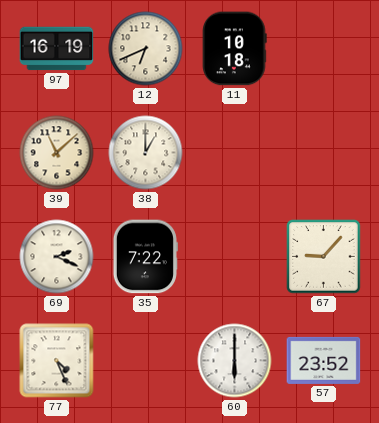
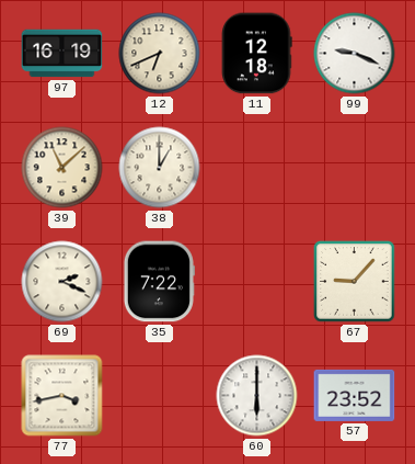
11: 10:18 -> 12:18
99: none -> 9:19
77: 4:26 -> 3:43
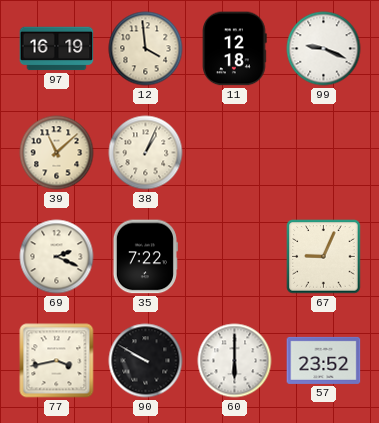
12: 6:41 -> 3:59
38: 1:00 -> 1:04
67: 9:07 -> 9:04
90: none -> 9:50
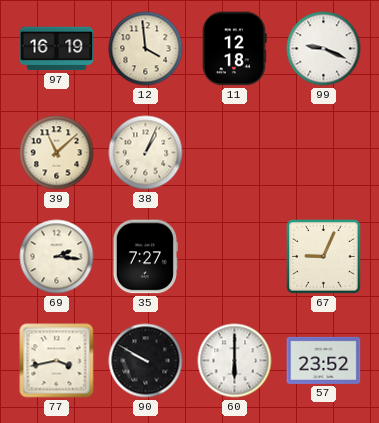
69: 2:19 -> 2:16
35: 7:22 -> 7:27
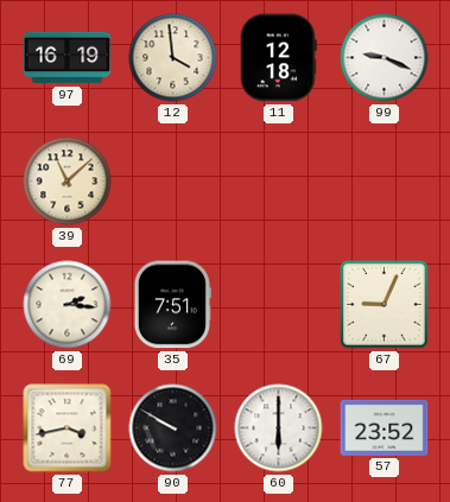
38: 1:04 -> none
35: 7:27 -> 7:51
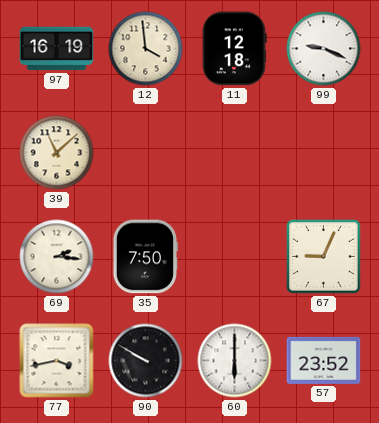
35: 7:51 -> 7:50
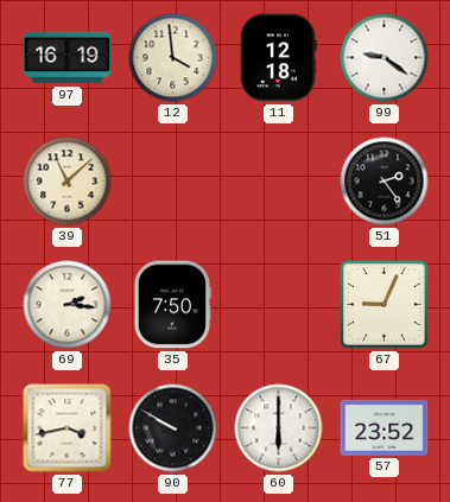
99: 9:19 -> 9:21
51: none -> 2:24
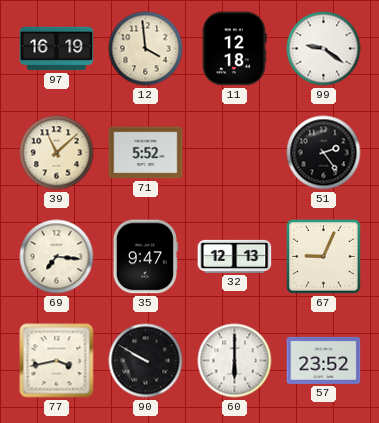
71: none -> 5:52
69: 2:16 -> 7:16
35: 7:50 -> 9:47
32: none -> 12:13
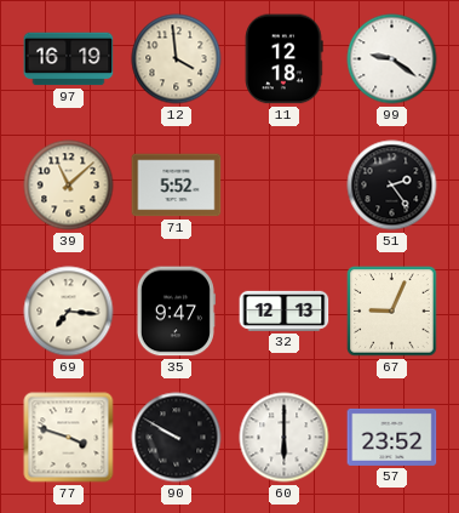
77: 3:43 -> 3:48
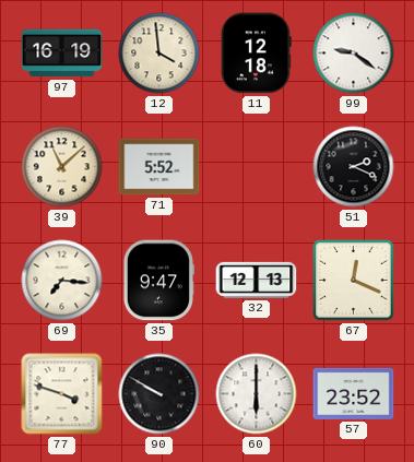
51: 2:24 -> 2:19
67: 9:04 -> 12:19
